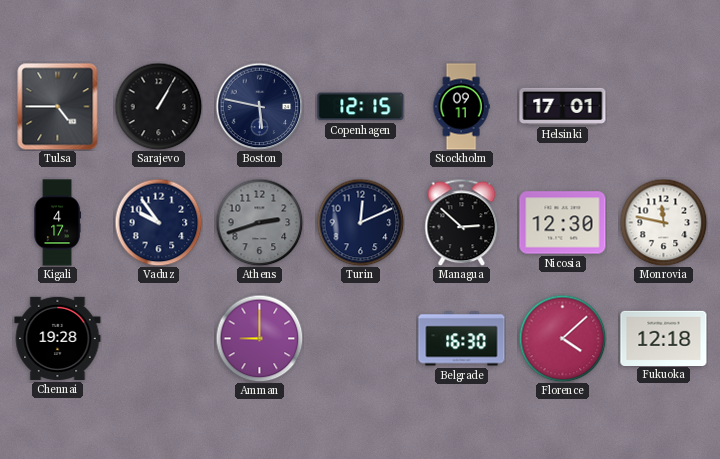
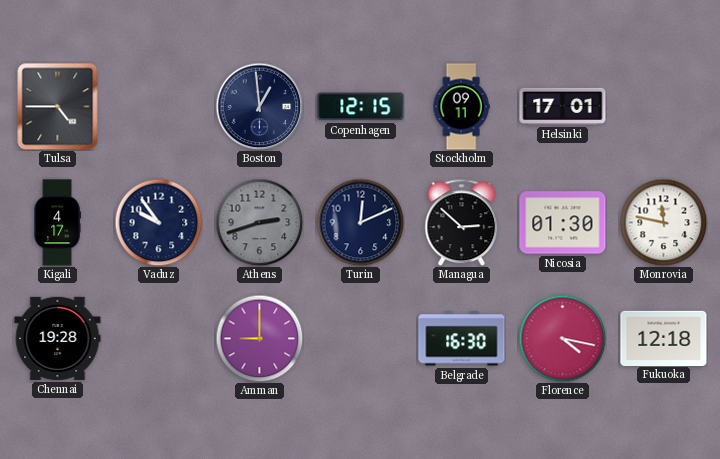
Sarajevo: 1:05 -> none
Boston: 5:47 -> 12:59
Nicosia: 12:30 -> 01:30
Florence: 4:08 -> 4:17
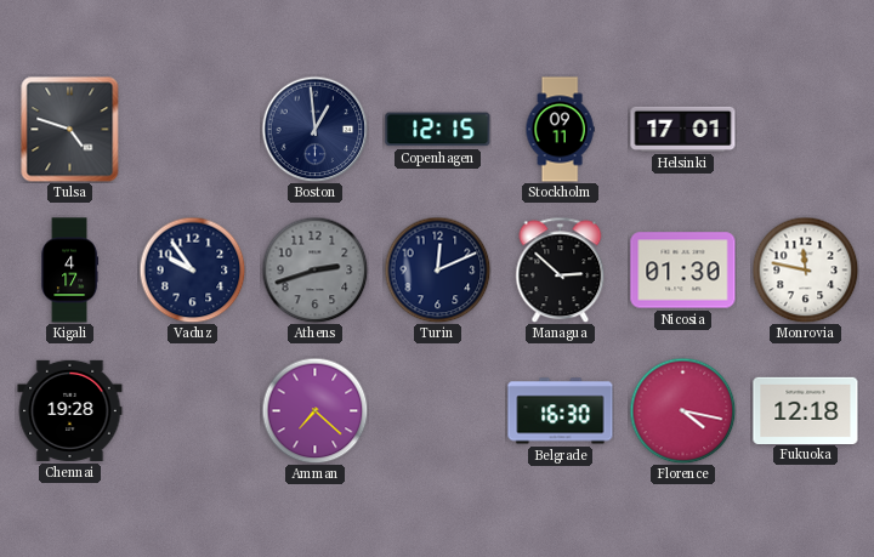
Tulsa: 4:45 -> 4:48
Amman: 9:00 -> 7:22
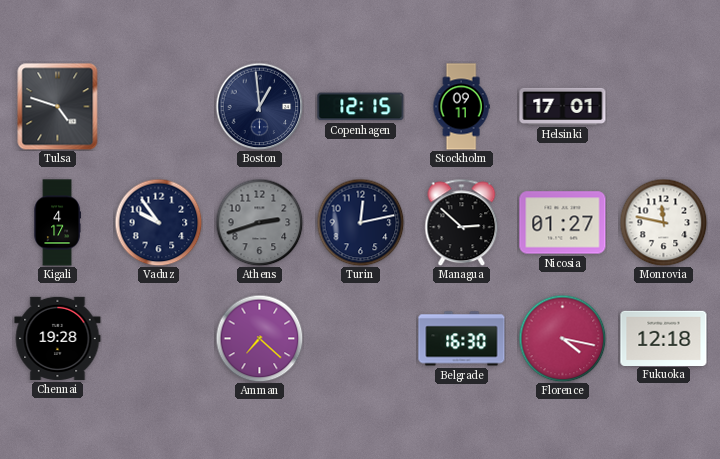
Turin: 12:11 -> 12:13
Nicosia: 01:30 -> 01:27
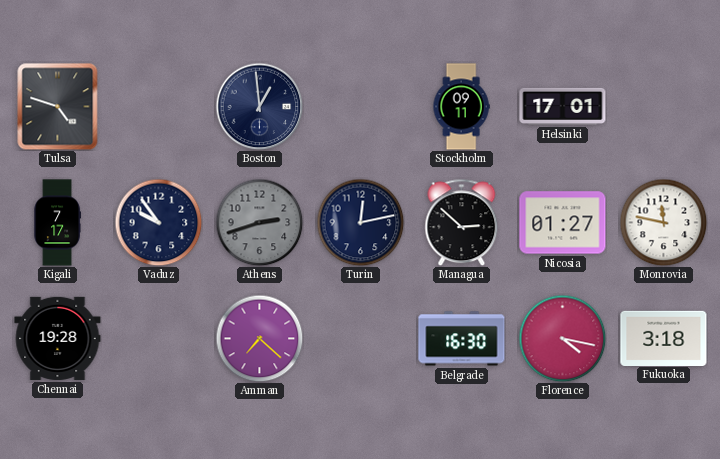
Copenhagen: 12:15 -> none
Kigali: 4:17 -> 7:17
Fukuoka: 12:18 -> 3:18
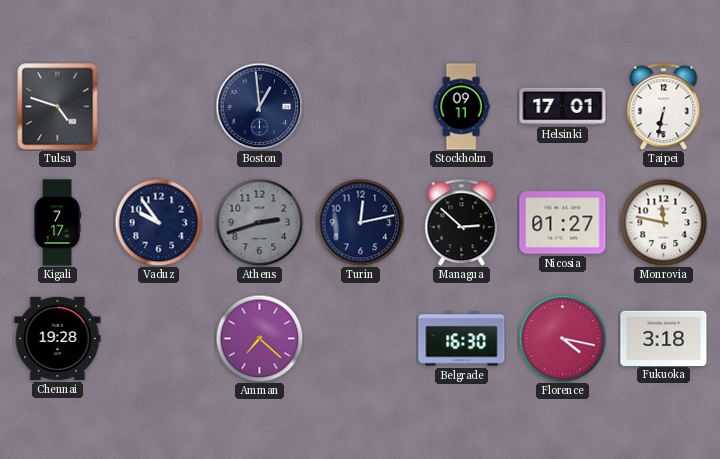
Taipei: none -> 6:32
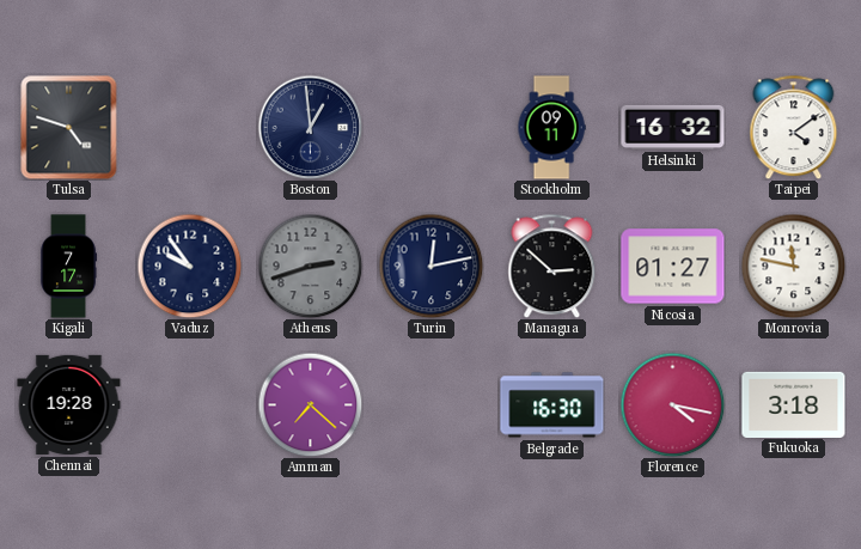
Helsinki: 17:01 -> 16:32
Taipei: 6:32 -> 4:09
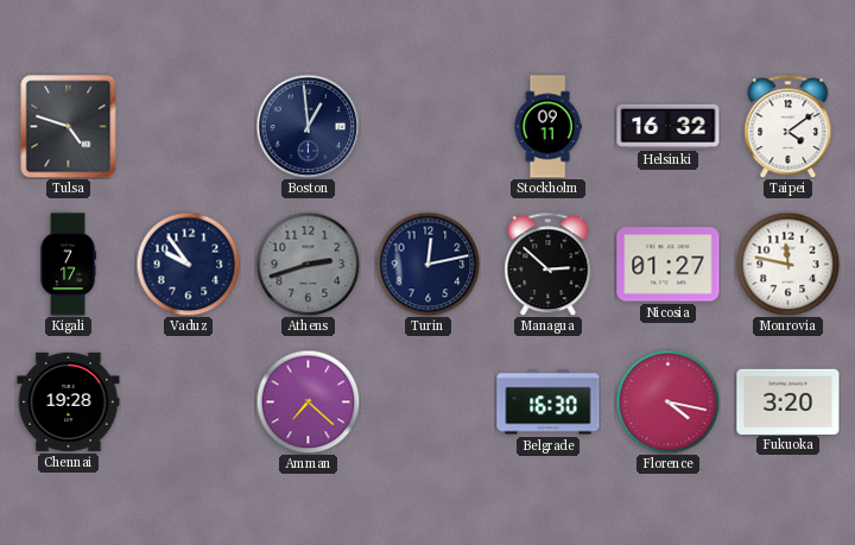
Fukuoka: 3:18 -> 3:20
